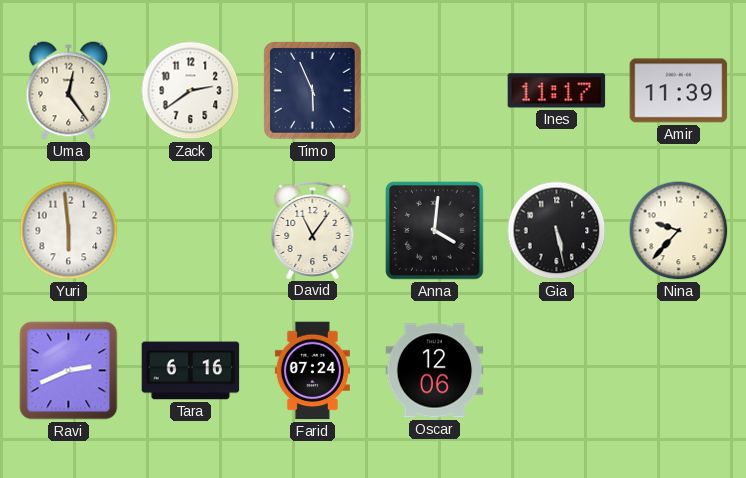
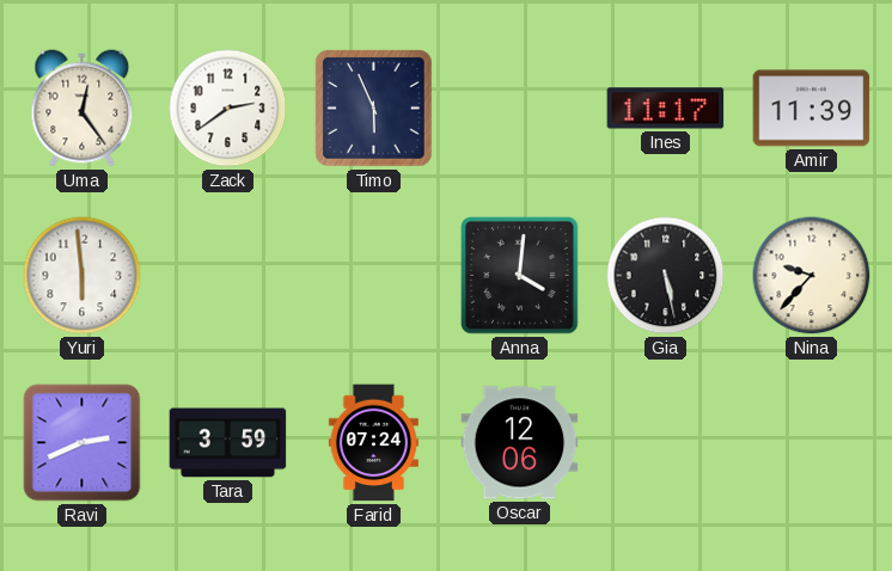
David: 11:06 -> none
Tara: 6:16 -> 3:59
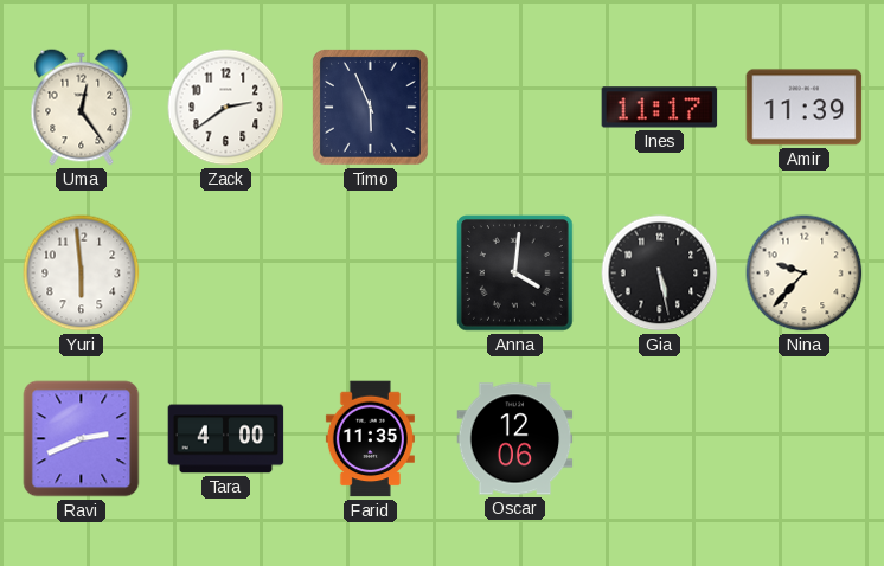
Tara: 3:59 -> 4:00
Farid: 07:24 -> 11:35
